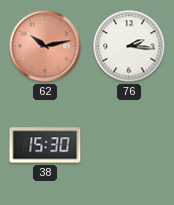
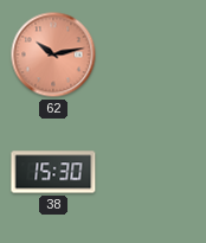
76: 2:16 -> none
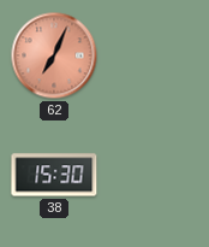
62: 10:13 -> 7:04
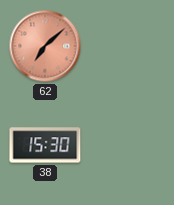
62: 7:04 -> 7:08
